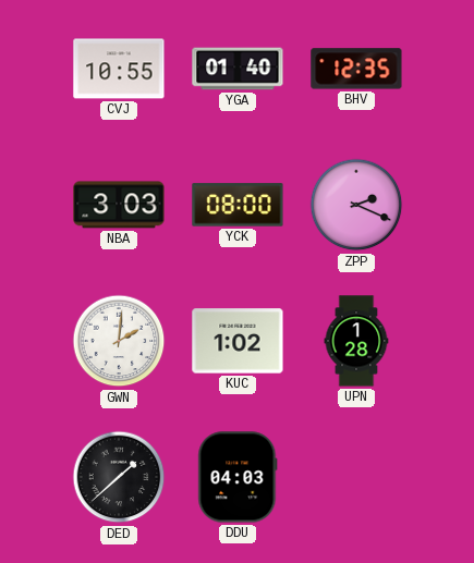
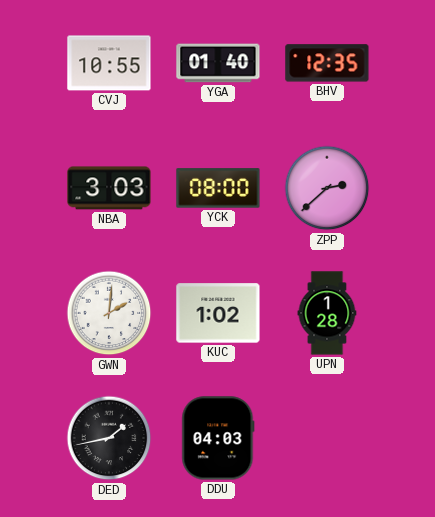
ZPP: 2:19 -> 2:38
DED: 1:38 -> 1:43
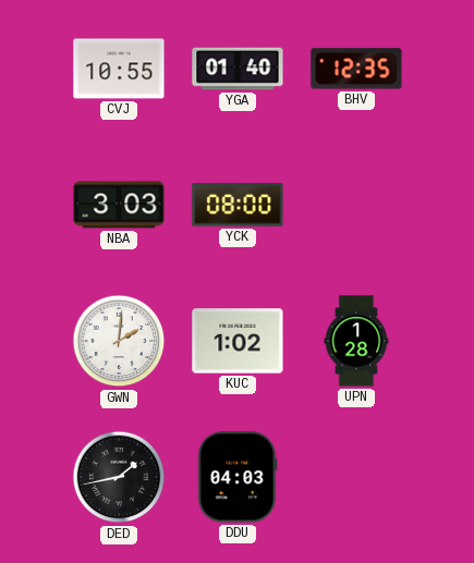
ZPP: 2:38 -> none
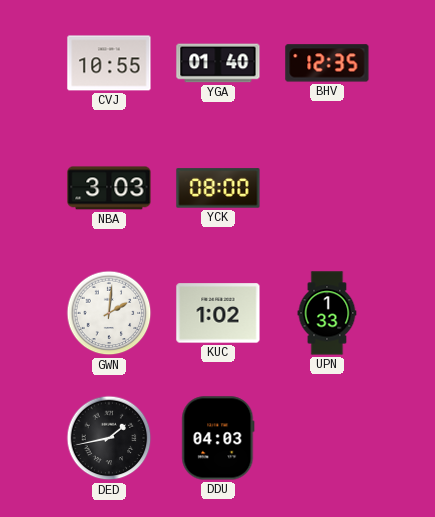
UPN: 1:28 -> 1:33
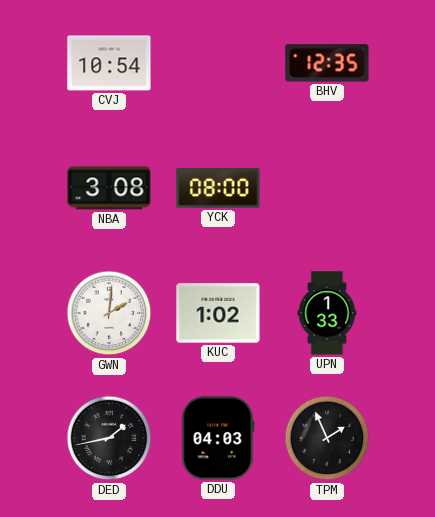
CVJ: 10:55 -> 10:54
YGA: 01:40 -> none
NBA: 3:03 -> 3:08
TPM: none -> 1:56
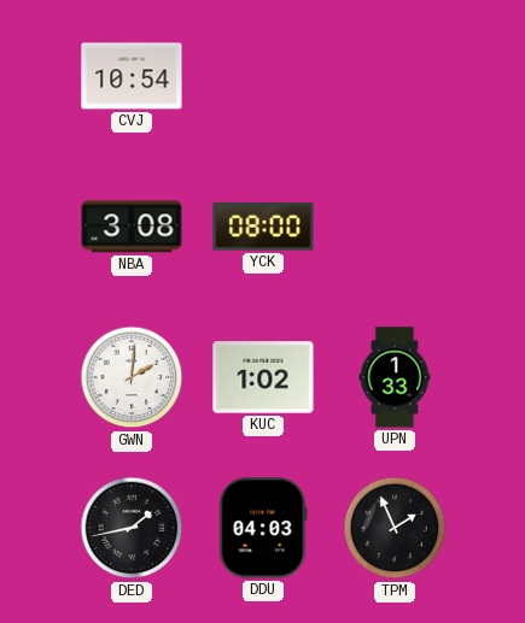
BHV: 12:35 -> none
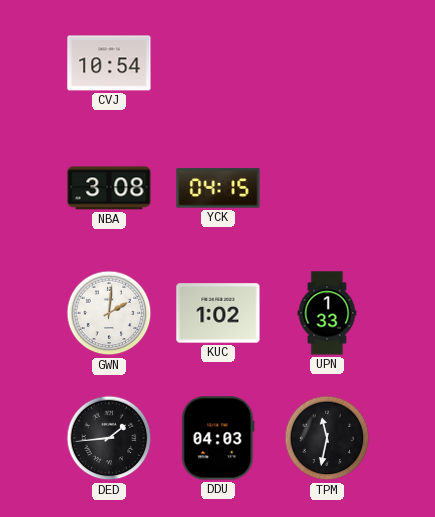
YCK: 08:00 -> 04:15
DED: 1:43 -> 1:44
TPM: 1:56 -> 11:32
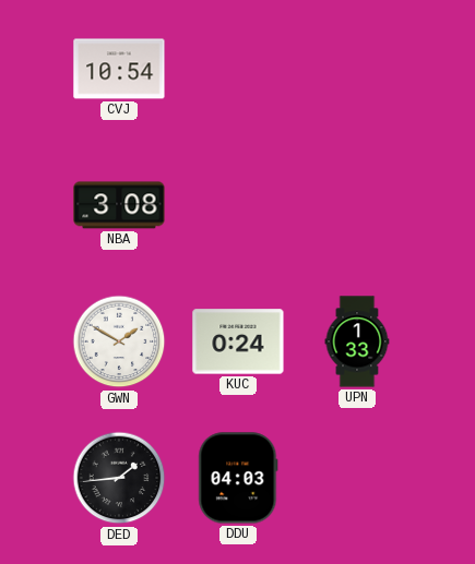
YCK: 04:15 -> none
GWN: 2:01 -> 1:50
KUC: 1:02 -> 0:24
TPM: 11:32 -> none
